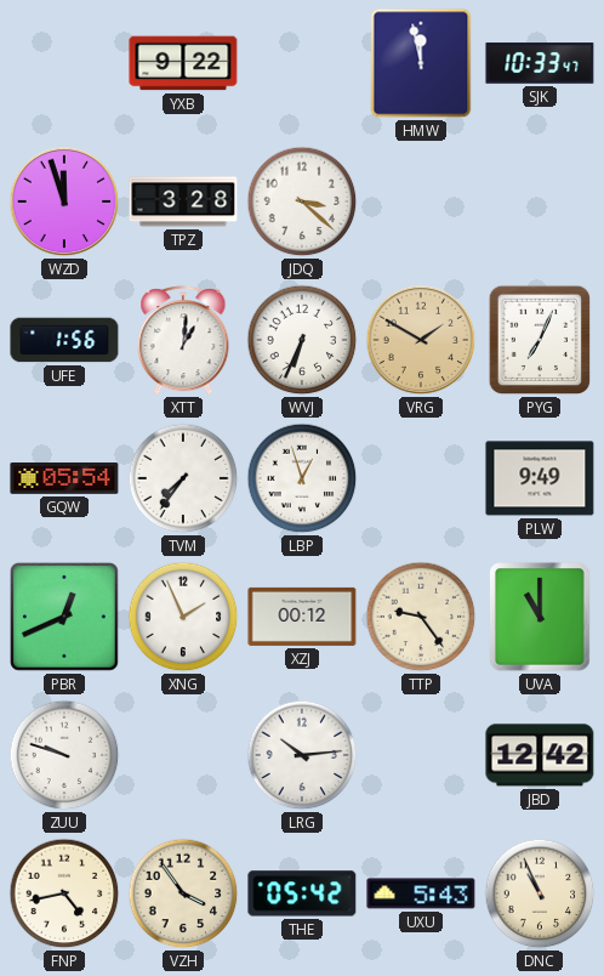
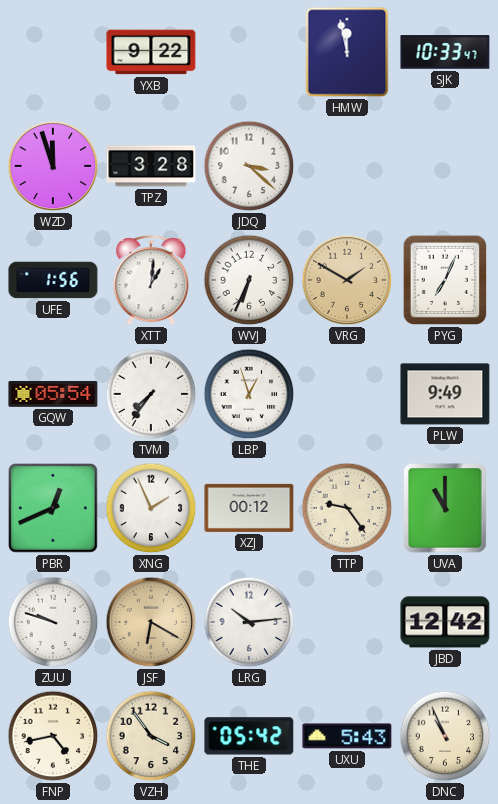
JSF: none -> 6:20
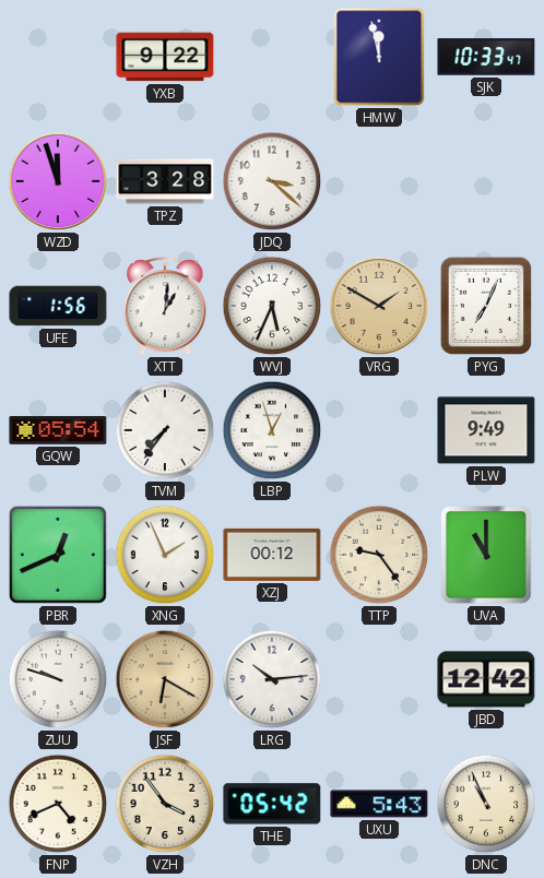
WVJ: 6:34 -> 5:34
FNP: 4:43 -> 4:41
